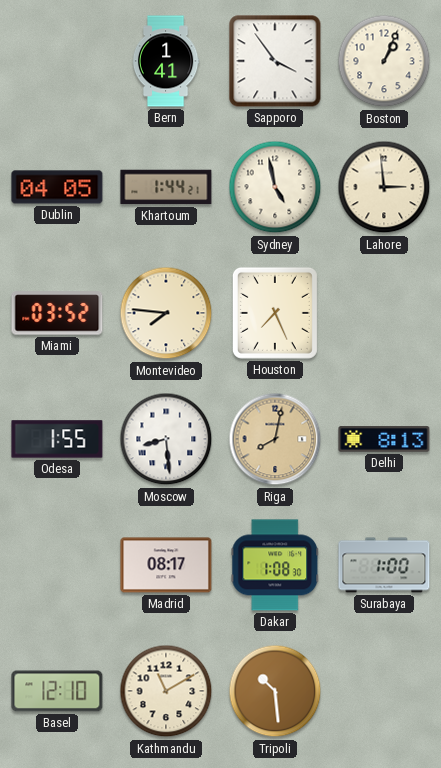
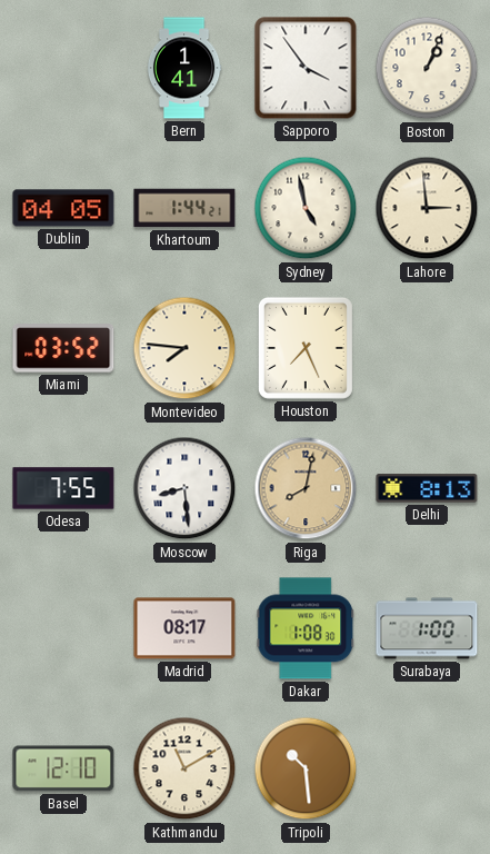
Odesa: 1:55 -> 7:55
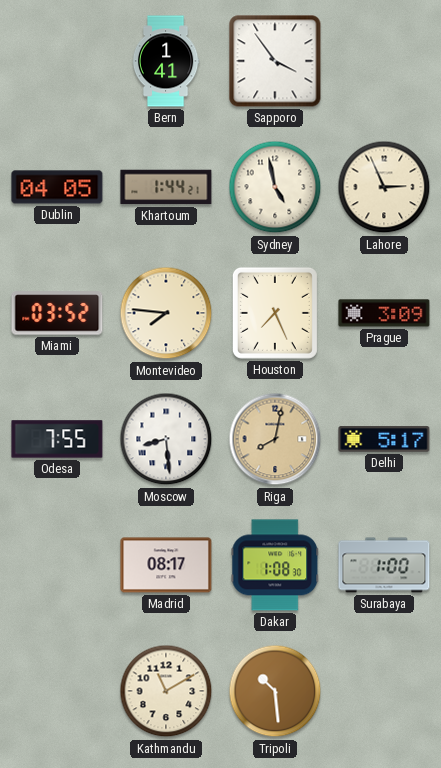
Boston: 1:04 -> none
Lahore: 2:59 -> 2:56
Prague: none -> 3:09
Delhi: 8:13 -> 5:17
Basel: 12:10 -> none
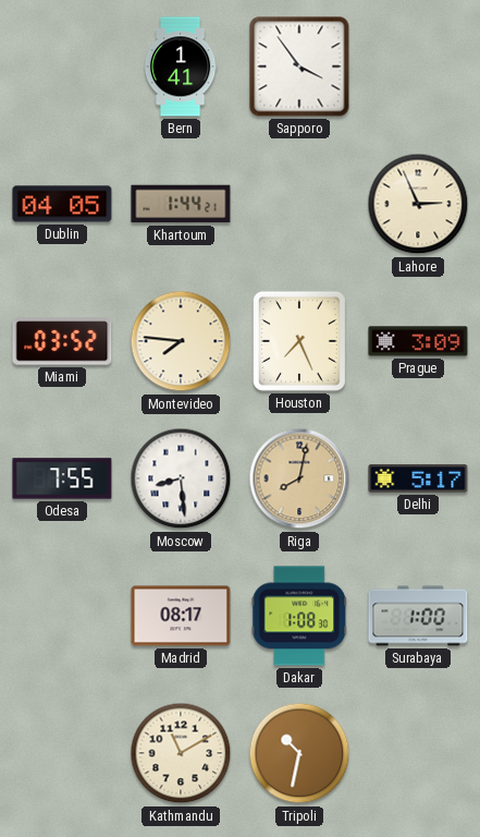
Sydney: 4:58 -> none
Tripoli: 10:29 -> 10:32
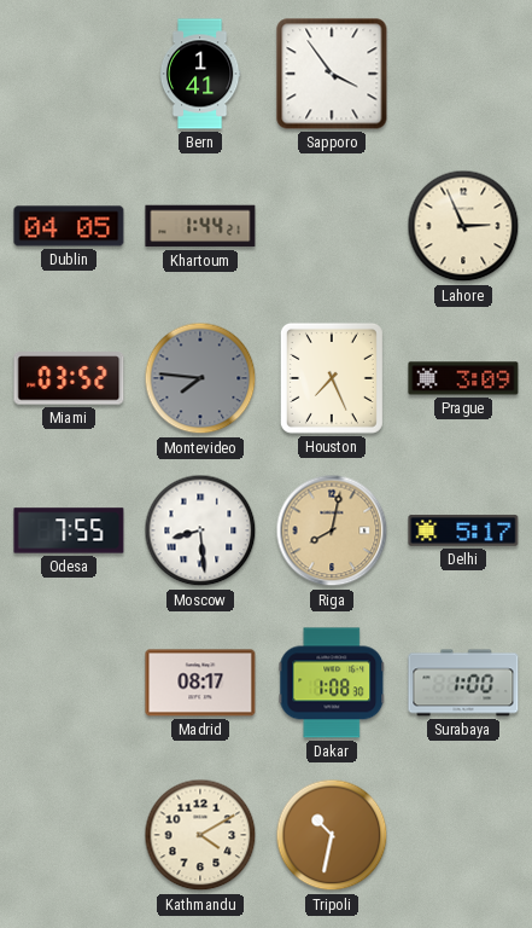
Montevideo dial: cream -> grey
Kathmandu: 11:10 -> 4:10
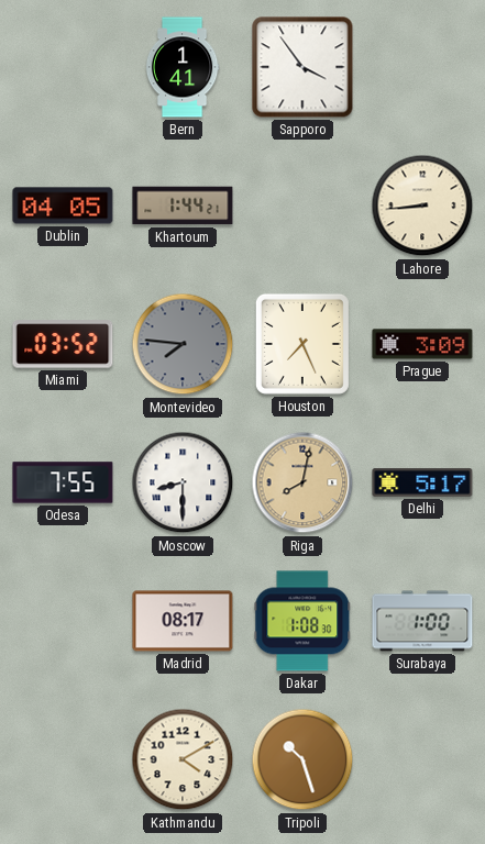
Lahore: 2:56 -> 8:44
Moscow: 8:29 -> 8:30
Tripoli: 10:32 -> 10:27
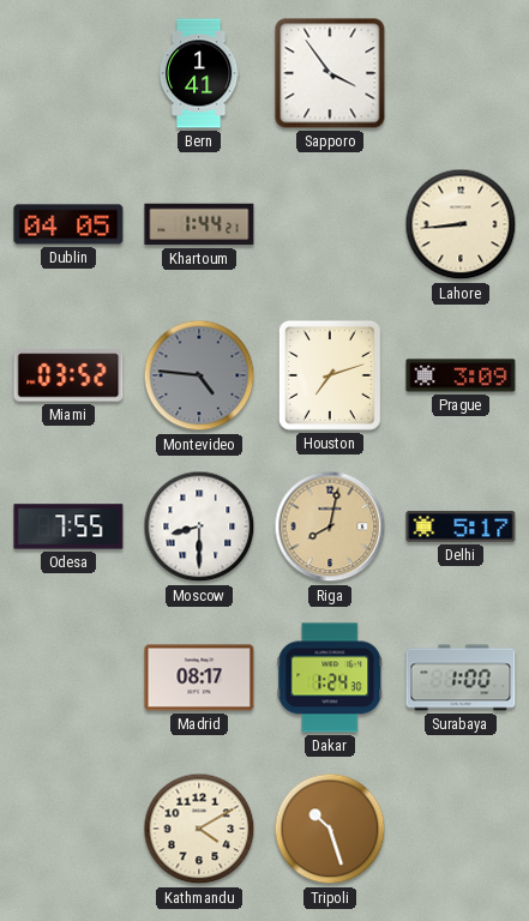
Montevideo: 7:46 -> 4:46
Houston: 7:26 -> 7:12
Dakar: 1:08 -> 1:24
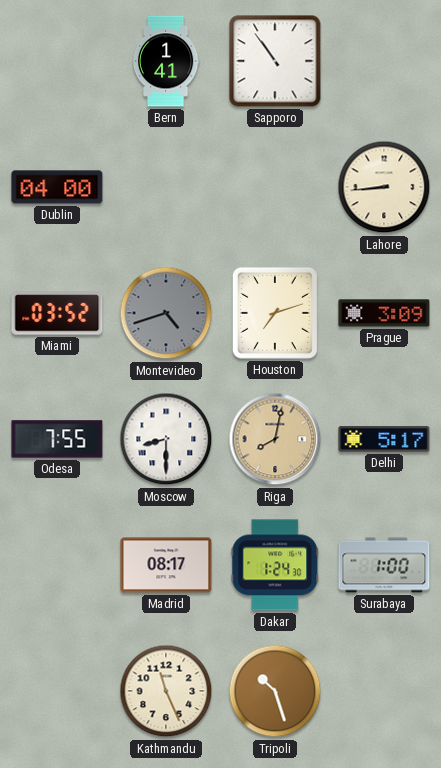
Sapporo: 3:54 -> 10:54
Dublin: 04:05 -> 04:00
Khartoum: 1:44 -> none
Montevideo: 4:46 -> 4:42
Kathmandu: 4:10 -> 11:26
